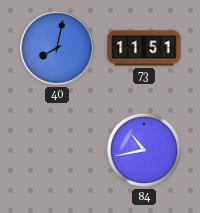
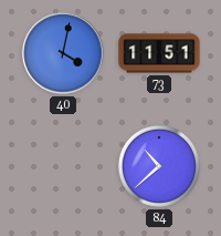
40: 8:02 -> 4:02
84: 10:43 -> 10:38
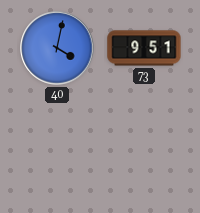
73: 11:51 -> 9:51
84: 10:38 -> none
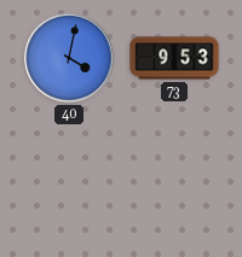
73: 9:51 -> 9:53
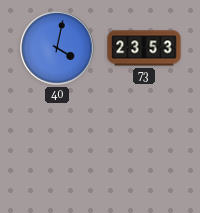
73: 9:53 -> 23:53
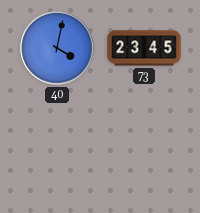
73: 23:53 -> 23:45
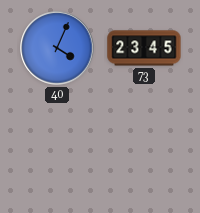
40: 4:02 -> 4:04
